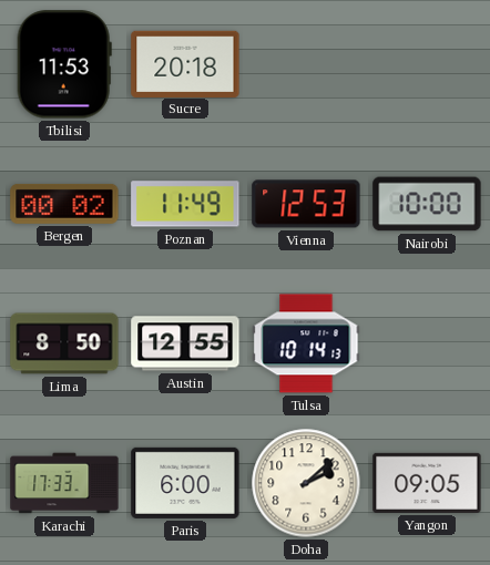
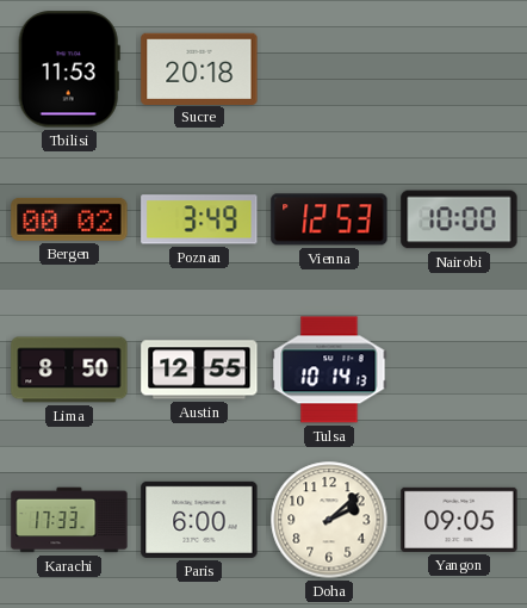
Poznan: 11:49 -> 3:49
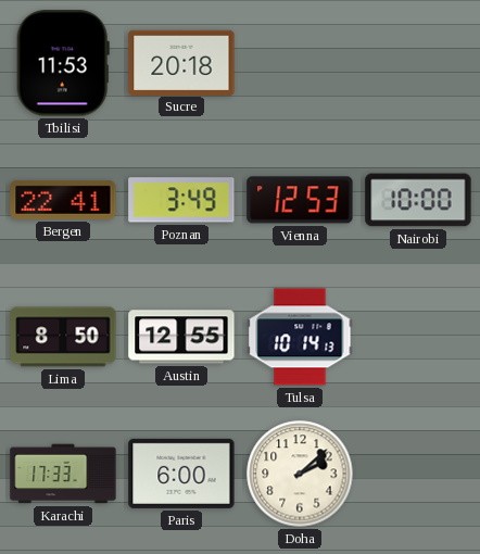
Bergen: 00:02 -> 22:41
Yangon: 09:05 -> none
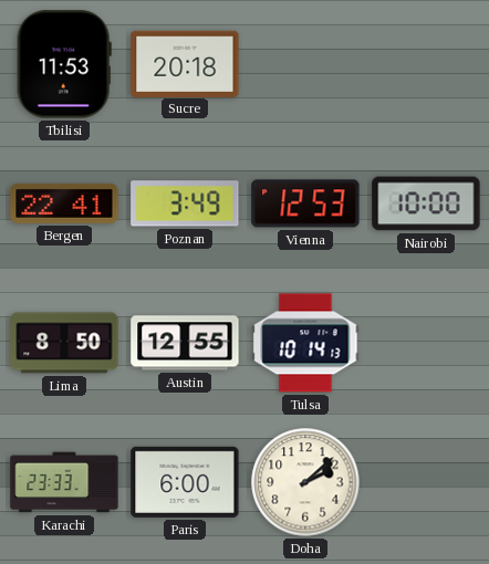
Karachi: 17:33 -> 23:33
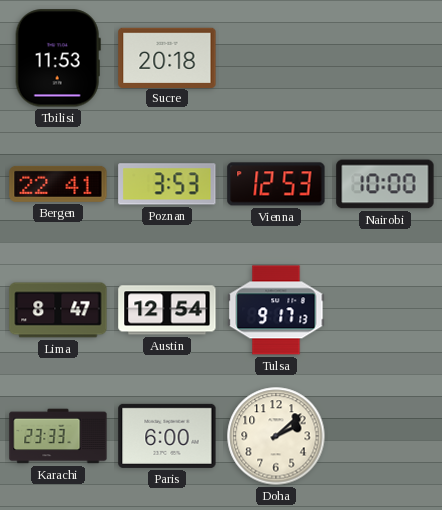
Poznan: 3:49 -> 3:53
Lima: 8:50 -> 8:47
Austin: 12:55 -> 12:54
Tulsa: 10:14 -> 9:17
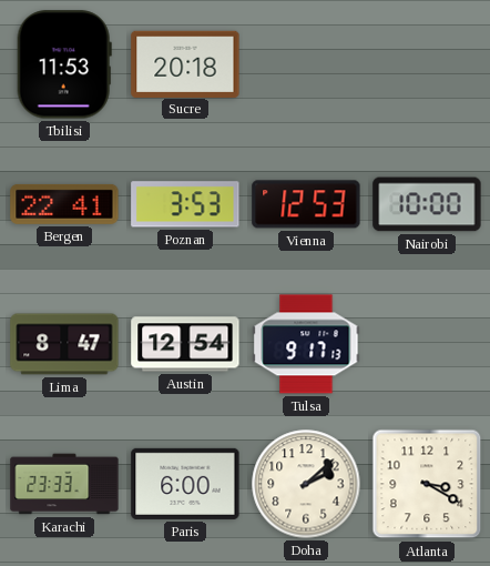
Atlanta: none -> 3:20
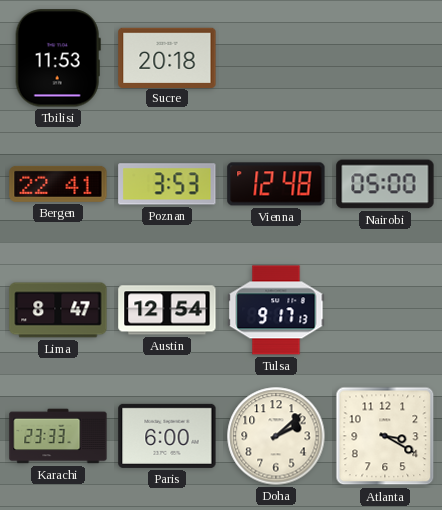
Vienna: 12:53 -> 12:48
Nairobi: 10:00 -> 05:00
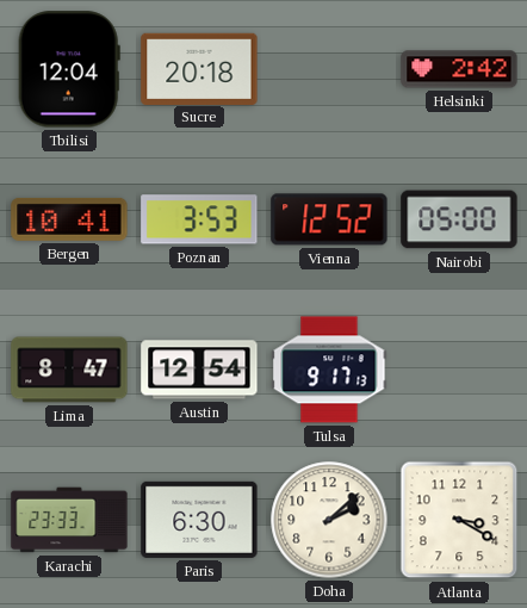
Tbilisi: 11:53 -> 12:04
Helsinki: none -> 2:42
Bergen: 22:41 -> 10:41
Vienna: 12:48 -> 12:52
Paris: 6:00 -> 6:30
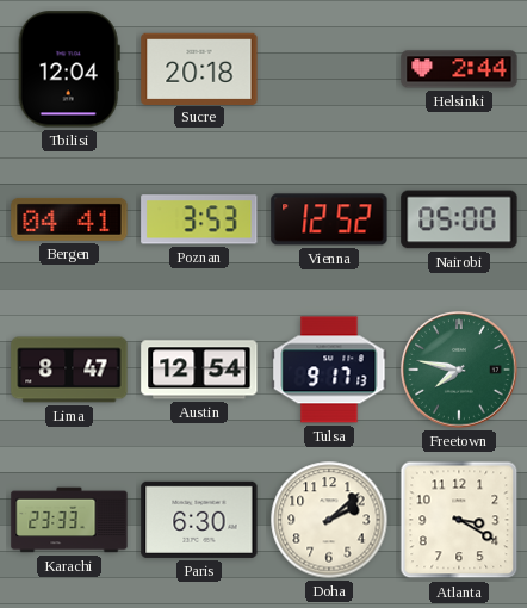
Helsinki: 2:42 -> 2:44
Bergen: 10:41 -> 04:41
Freetown: none -> 7:47
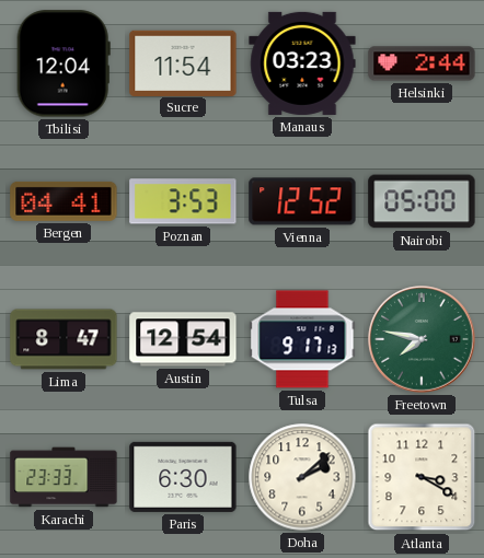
Sucre: 20:18 -> 11:54
Manaus: none -> 03:23
